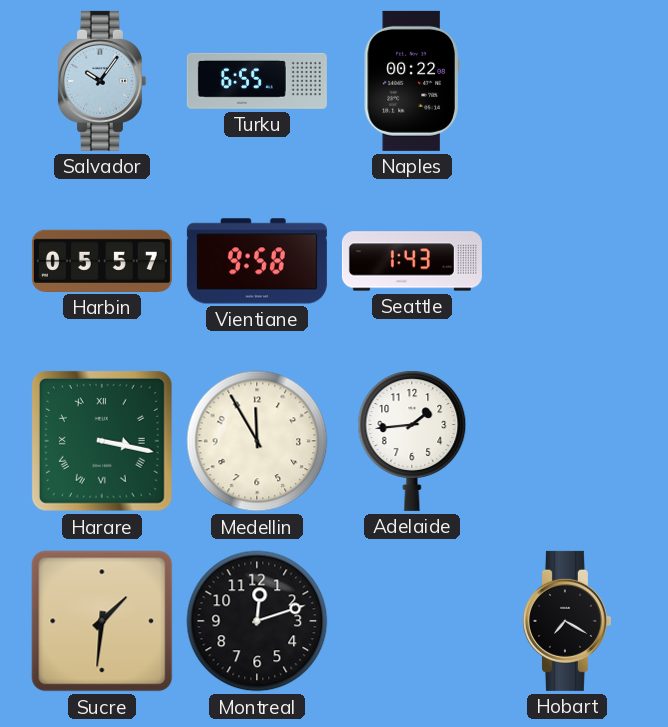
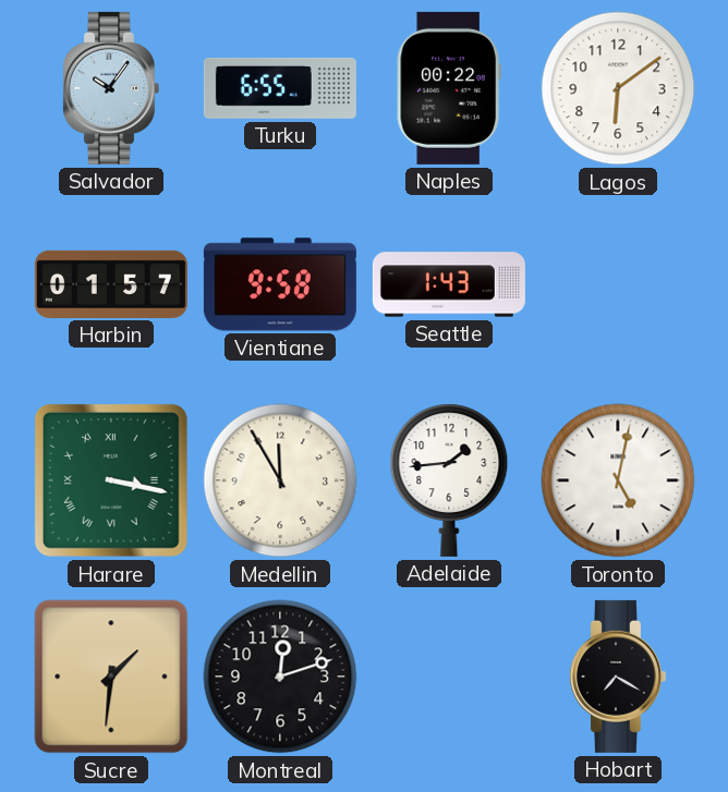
Lagos: none -> 6:09
Harbin: 05:57 -> 01:57
Toronto: none -> 5:02
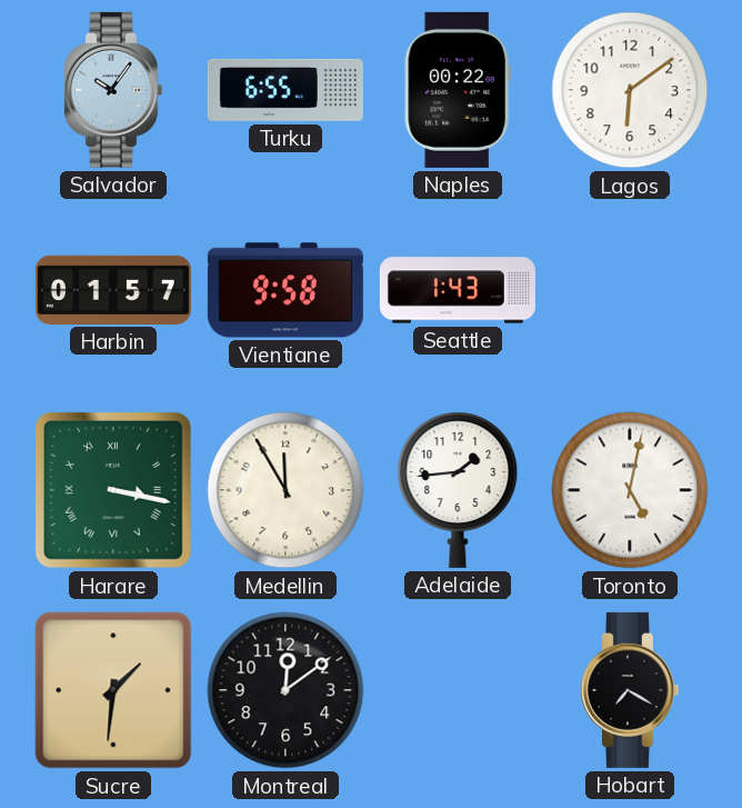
Montreal: 12:12 -> 12:09
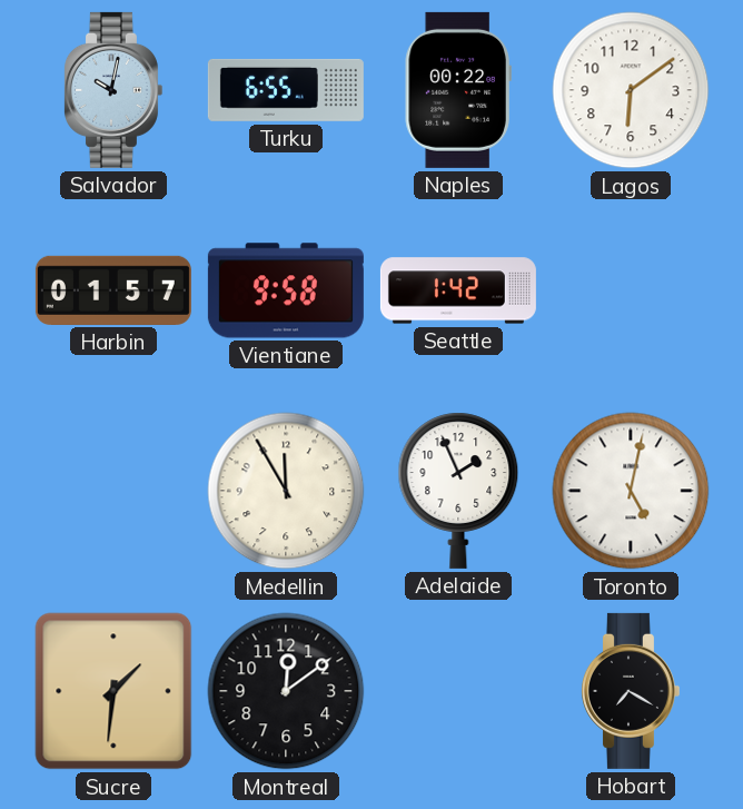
Salvador: 10:06 -> 10:02
Seattle: 1:43 -> 1:42
Harare: 3:17 -> none
Adelaide: 1:44 -> 1:56
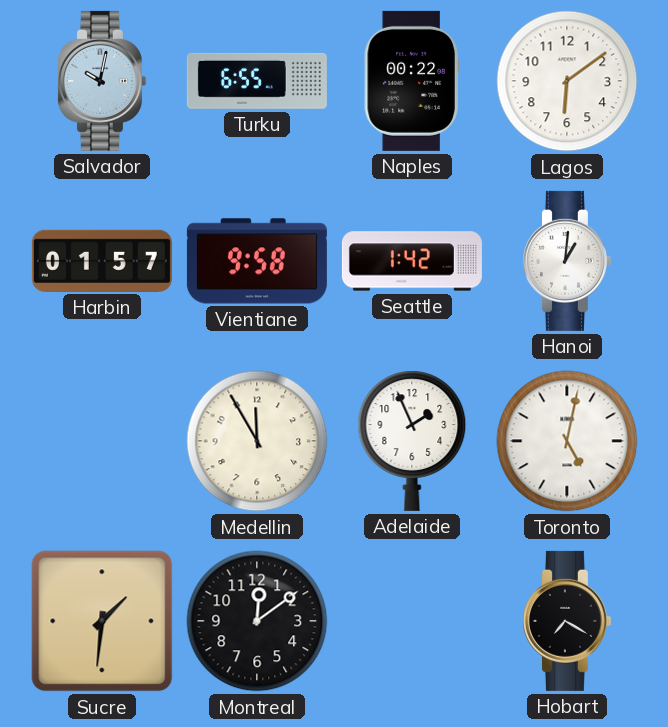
Hanoi: none -> 1:01
